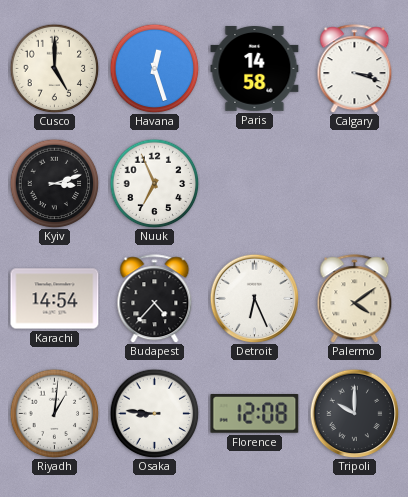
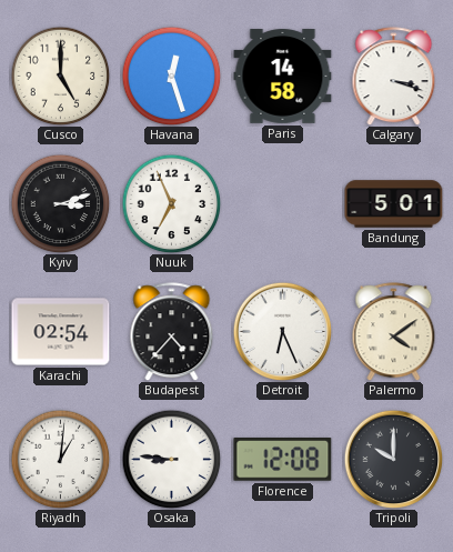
Bandung: none -> 5:01
Karachi: 14:54 -> 02:54
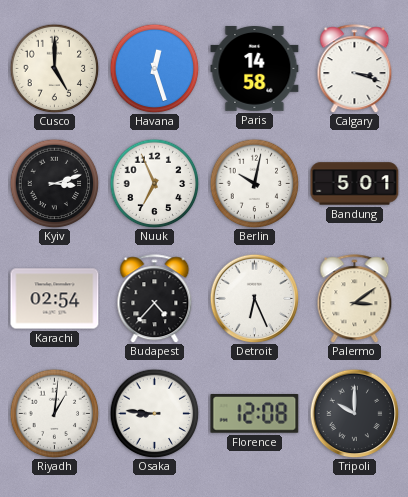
Berlin: none -> 10:02
Palermo: 4:09 -> 3:09
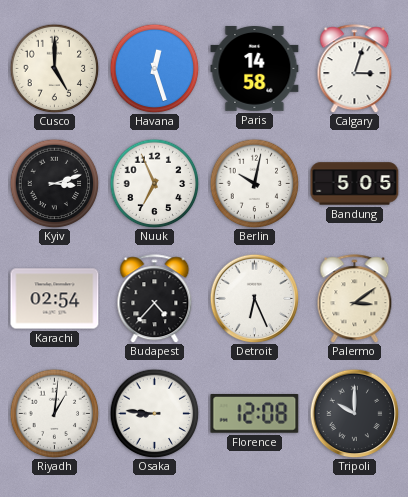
Calgary: 3:18 -> 3:03
Bandung: 5:01 -> 5:05
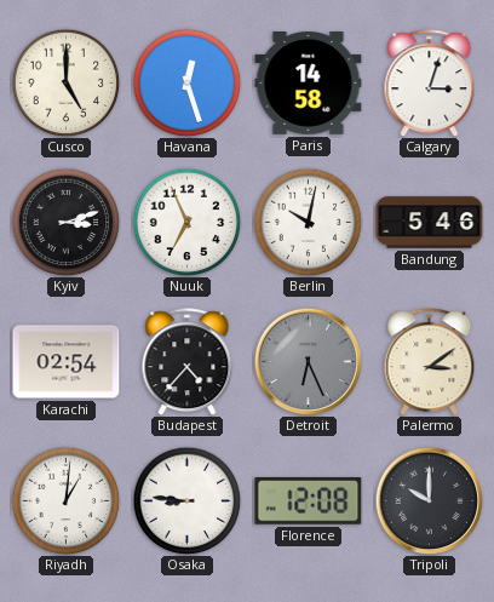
Bandung: 5:05 -> 5:46
Detroit dial: white -> grey
